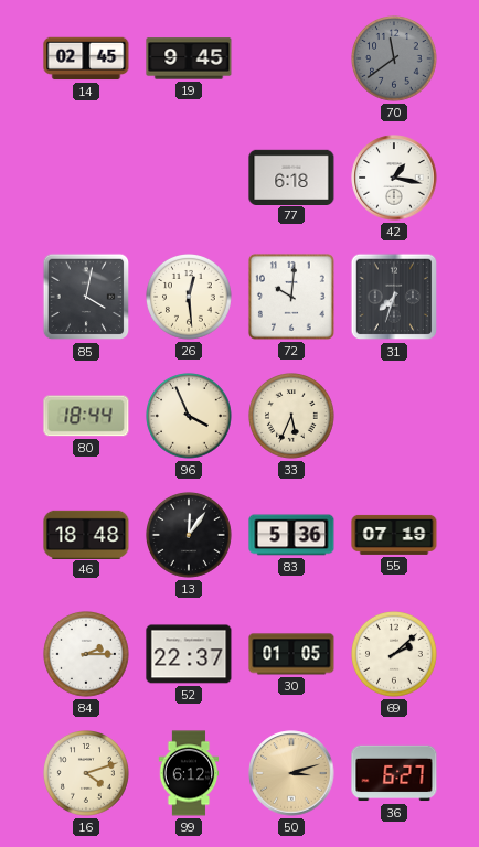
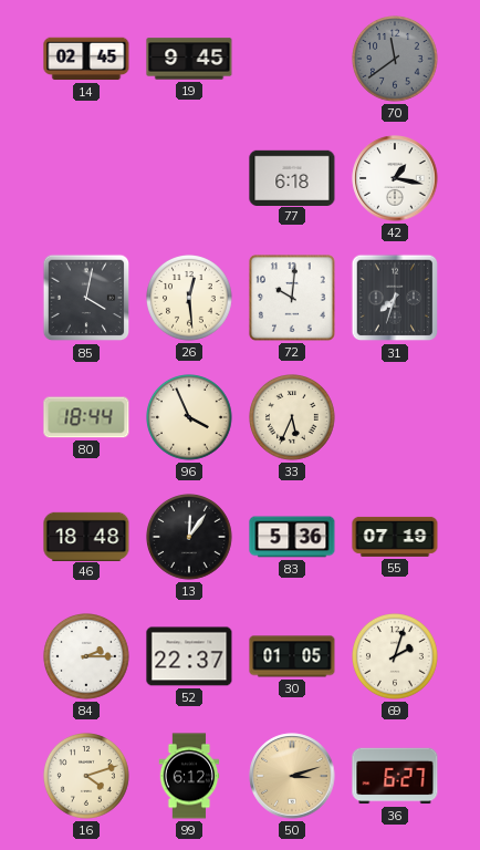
69: 2:08 -> 2:03
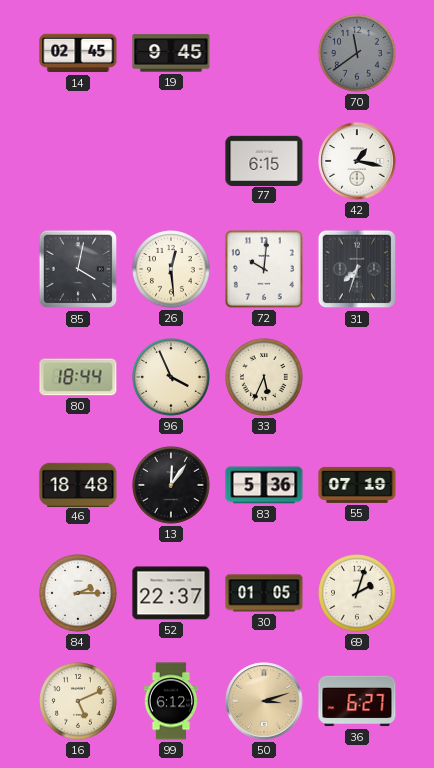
77: 6:18 -> 6:15
16: 4:12 -> 5:11
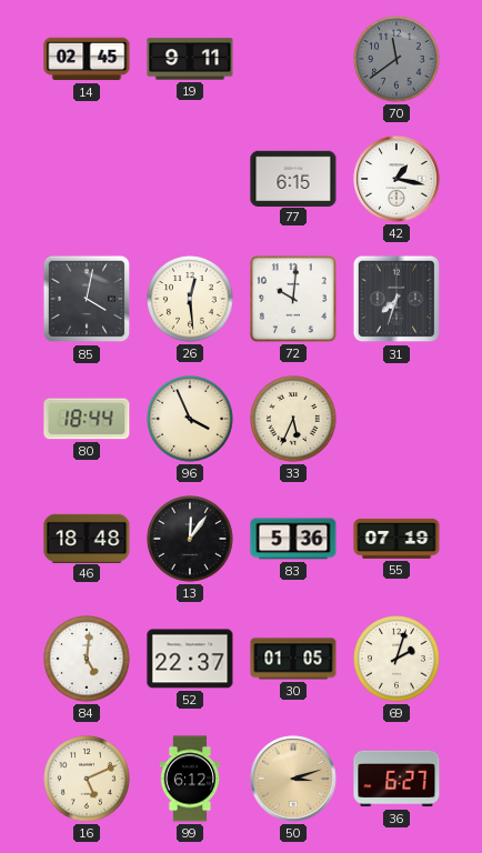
19: 9:45 -> 9:11
84: 2:15 -> 5:01
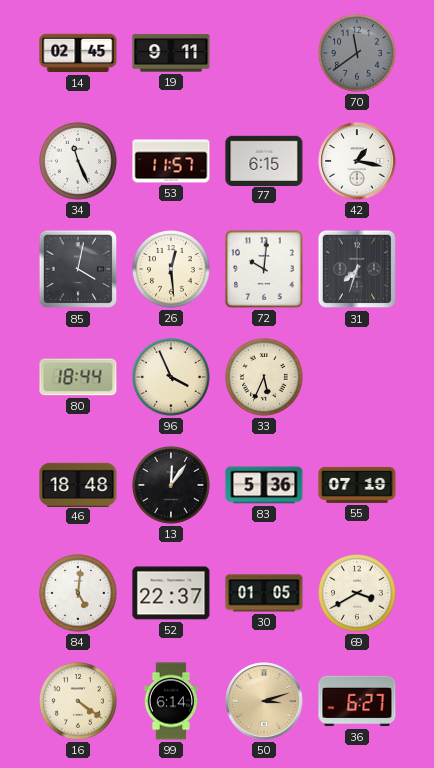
34: none -> 11:26
53: none -> 11:57
69: 2:03 -> 3:40
16: 5:11 -> 4:21
99: 6:12 -> 6:14
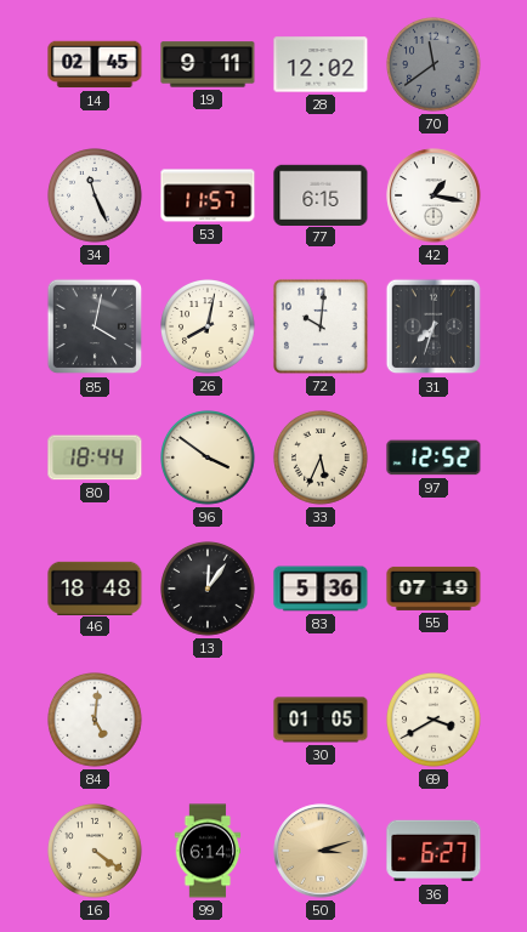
28: none -> 12:02
26: 12:29 -> 8:02
96: 3:56 -> 3:51
97: none -> 12:52
52: 22:37 -> none
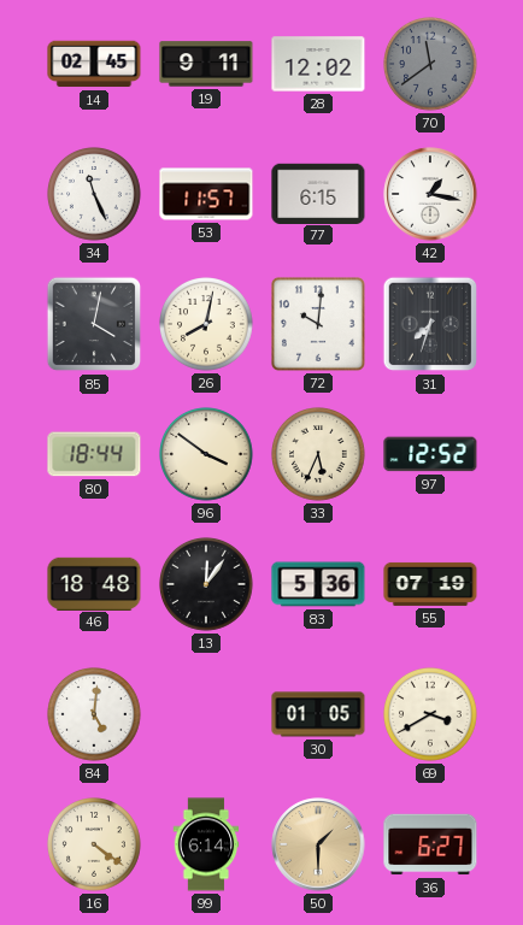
50: 3:12 -> 1:30
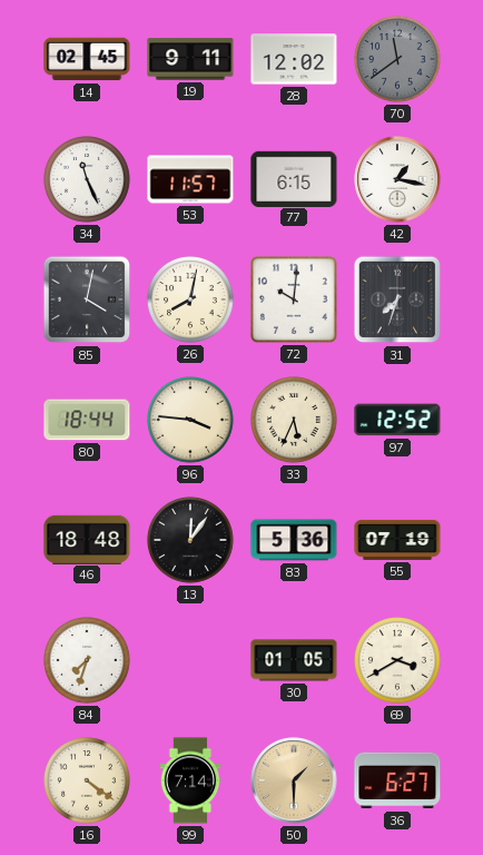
96: 3:51 -> 3:46
84: 5:01 -> 7:33
99: 6:14 -> 7:14
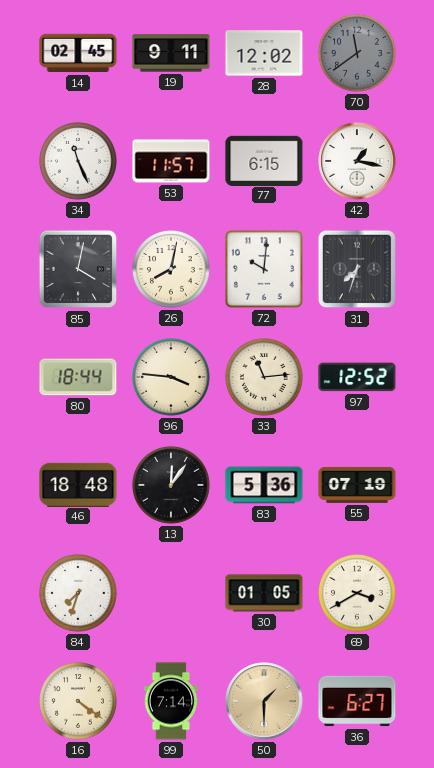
33: 5:34 -> 11:14
